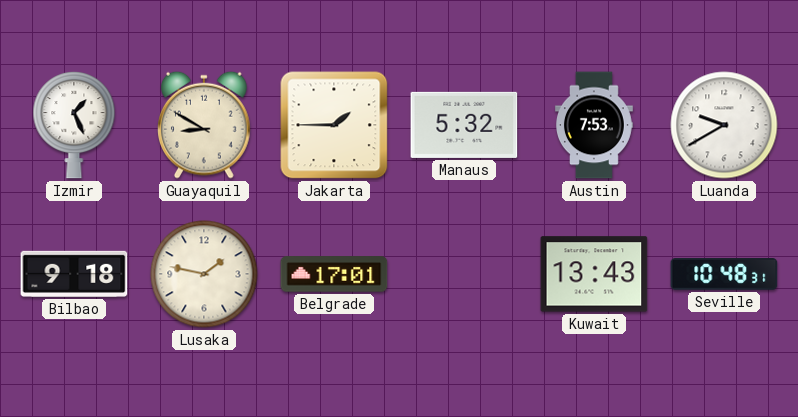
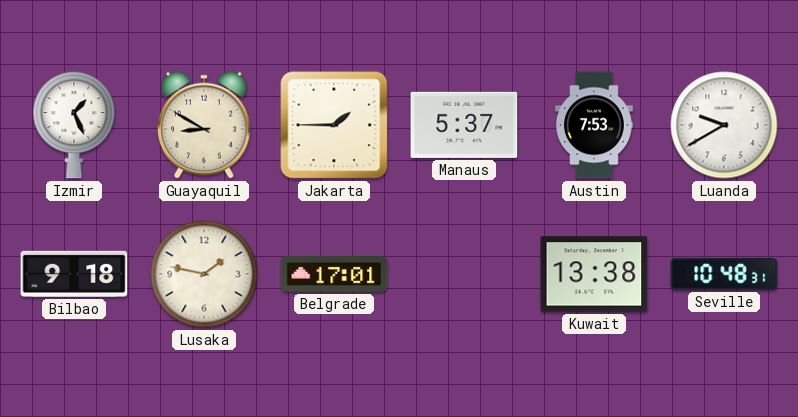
Manaus: 5:32 -> 5:37
Kuwait: 13:43 -> 13:38
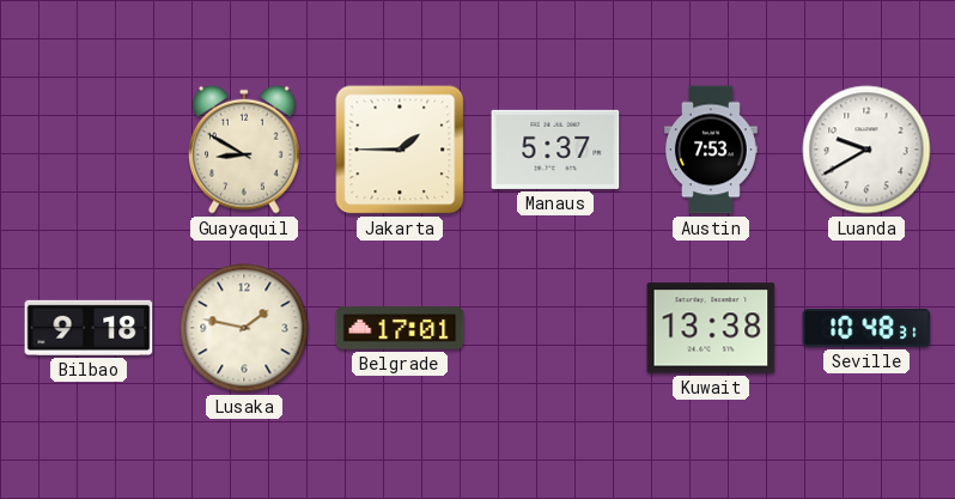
Izmir: 1:26 -> none
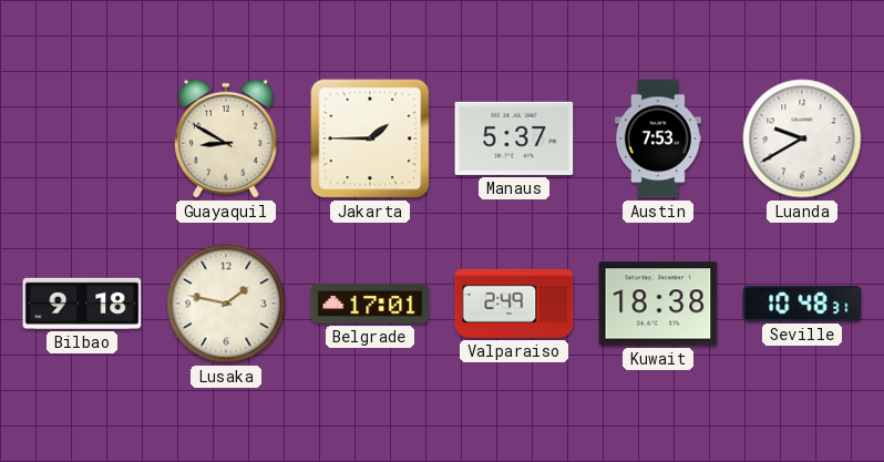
Valparaiso: none -> 2:49
Kuwait: 13:38 -> 18:38
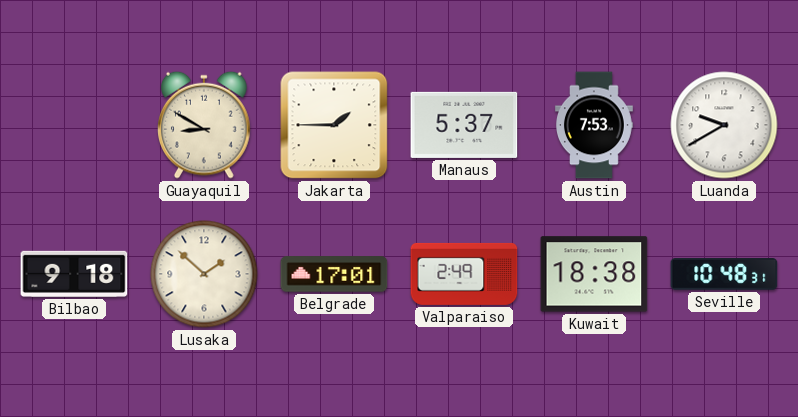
Lusaka: 1:47 -> 1:52
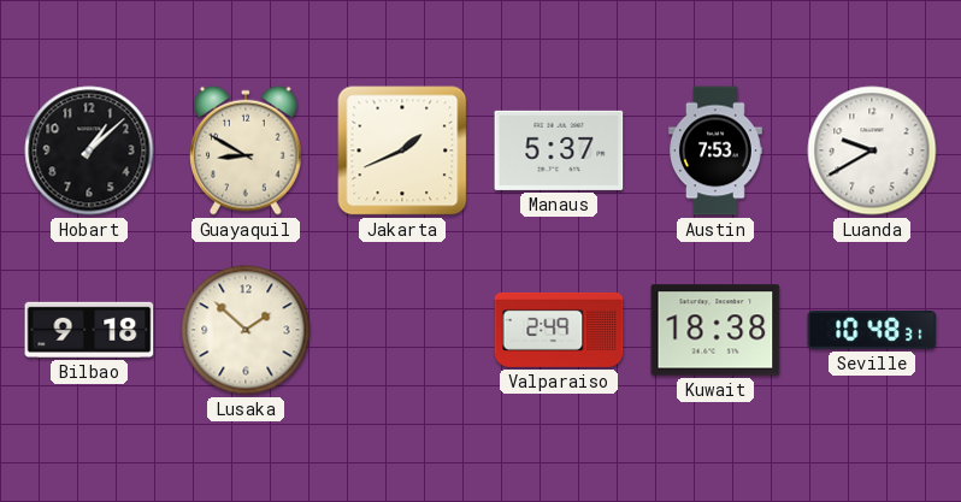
Hobart: none -> 1:08
Jakarta: 1:45 -> 1:41
Belgrade: 17:01 -> none
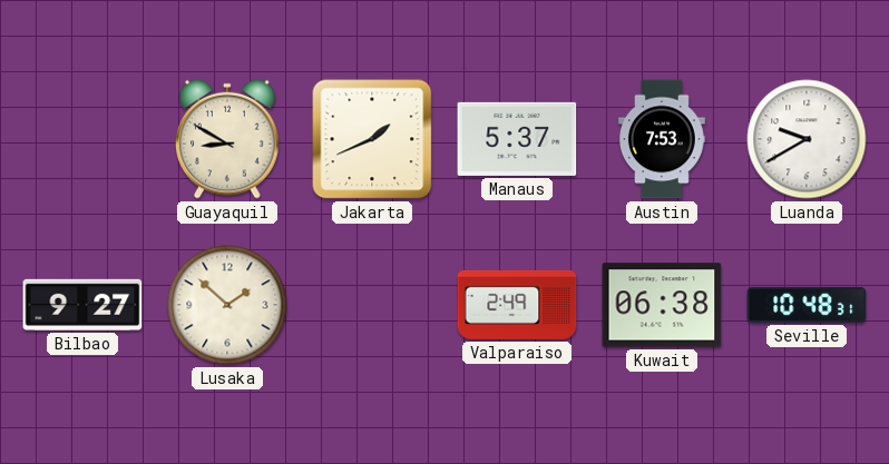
Hobart: 1:08 -> none
Bilbao: 9:18 -> 9:27
Kuwait: 18:38 -> 06:38
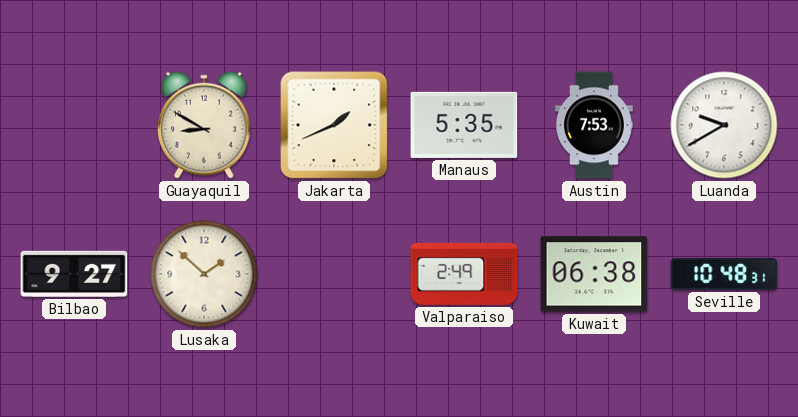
Manaus: 5:37 -> 5:35
